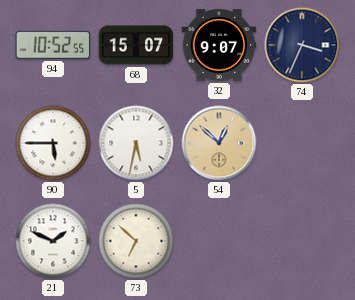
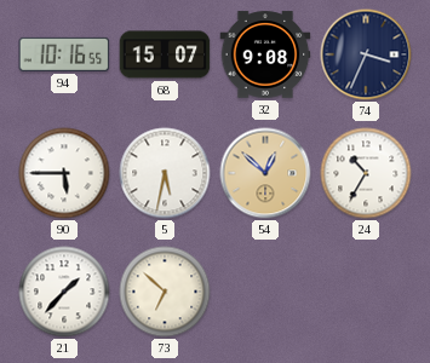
94: 10:52 -> 10:16
32: 9:07 -> 9:08
24: none -> 10:35
21: 1:49 -> 1:37
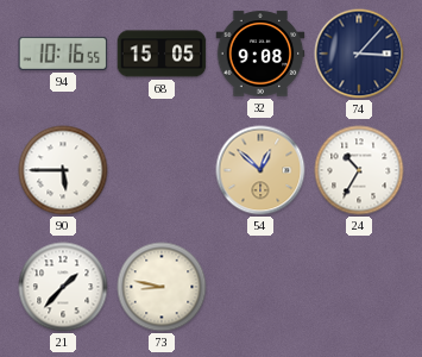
68: 15:07 -> 15:05
74: 3:34 -> 3:07
5: 5:32 -> none
73: 6:52 -> 8:47
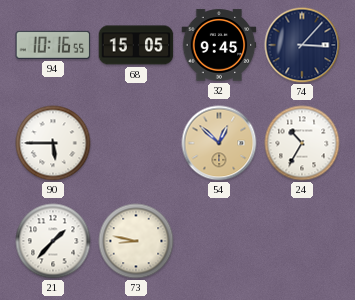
32: 9:08 -> 9:45
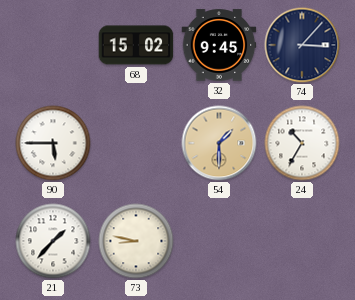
94: 10:16 -> none
68: 15:05 -> 15:02
54: 12:52 -> 1:30
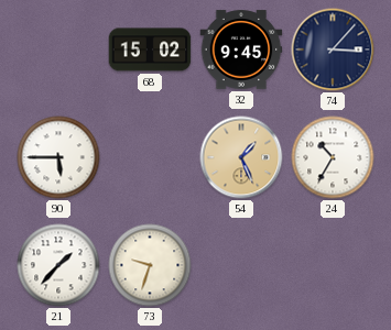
54: 1:30 -> 1:26
73: 8:47 -> 9:33
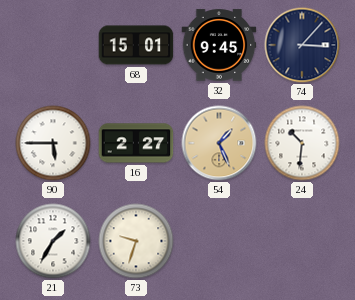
68: 15:02 -> 15:01
16: none -> 2:27
24: 10:35 -> 10:31
21: 1:37 -> 1:35
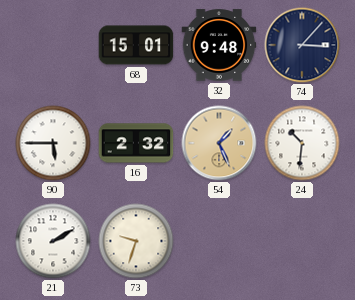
32: 9:45 -> 9:48
16: 2:27 -> 2:32
21: 1:35 -> 2:10
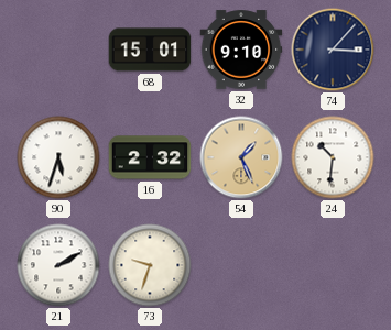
32: 9:48 -> 9:10
90: 5:45 -> 5:33
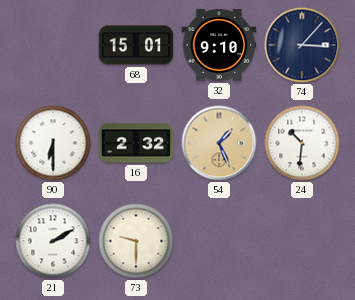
90: 5:33 -> 6:30
73: 9:33 -> 9:30
